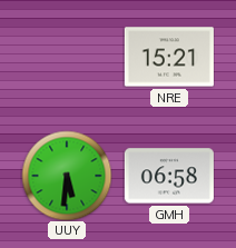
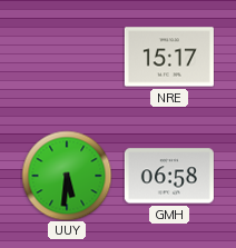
NRE: 15:21 -> 15:17
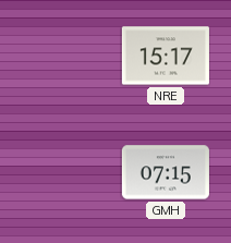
UUY: 5:31 -> none
GMH: 06:58 -> 07:15
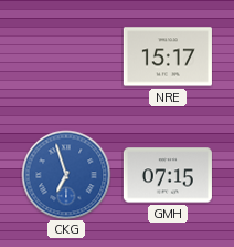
CKG: none -> 6:57
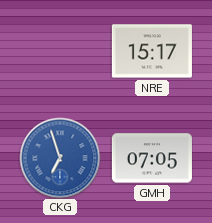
GMH: 07:15 -> 07:05
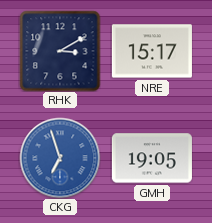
RHK: none -> 3:10
GMH: 07:05 -> 19:05
